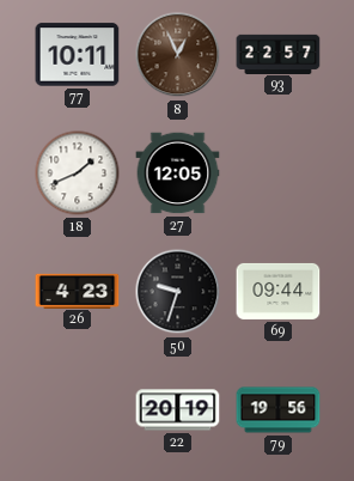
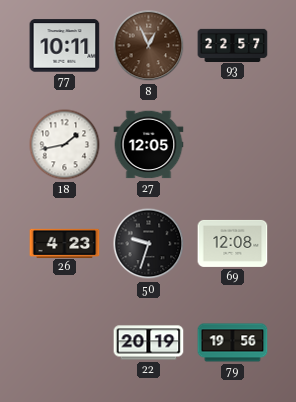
18: 1:41 -> 1:43
69: 09:44 -> 12:08
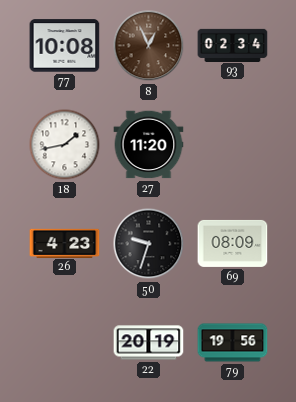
77: 10:11 -> 10:08
93: 22:57 -> 02:34
27: 12:05 -> 11:20
69: 12:08 -> 08:09
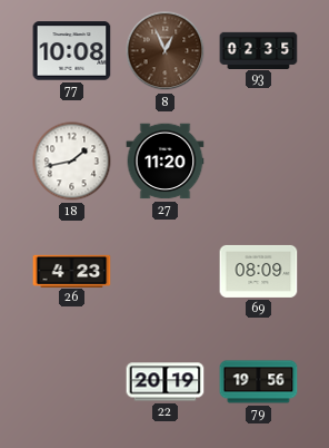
93: 02:34 -> 02:35
50: 9:33 -> none
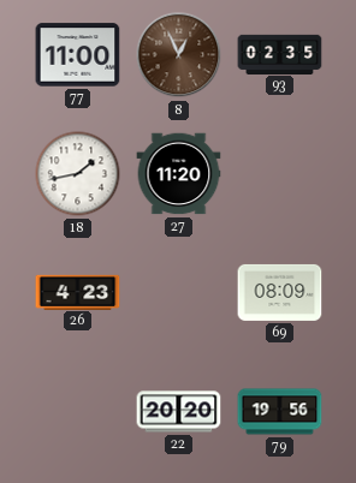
77: 10:08 -> 11:00
22: 20:19 -> 20:20
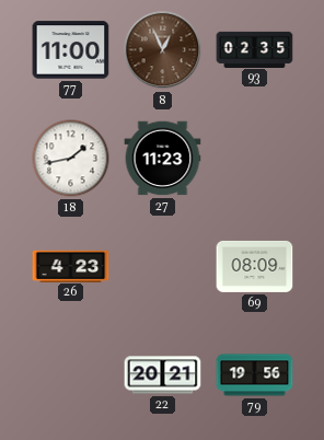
27: 11:20 -> 11:23
22: 20:20 -> 20:21
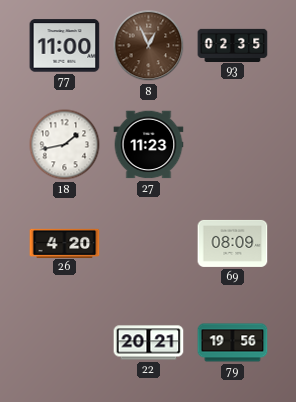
26: 4:23 -> 4:20
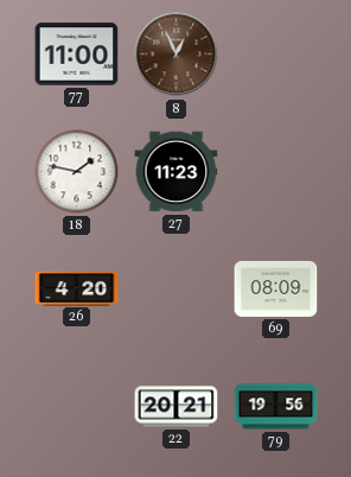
93: 02:35 -> none
18: 1:43 -> 1:47
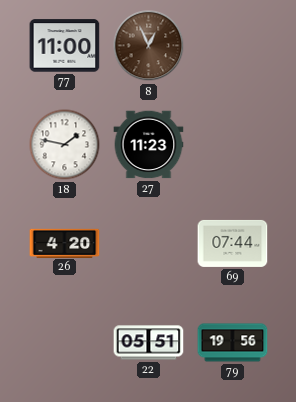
69: 08:09 -> 07:44
22: 20:21 -> 05:51
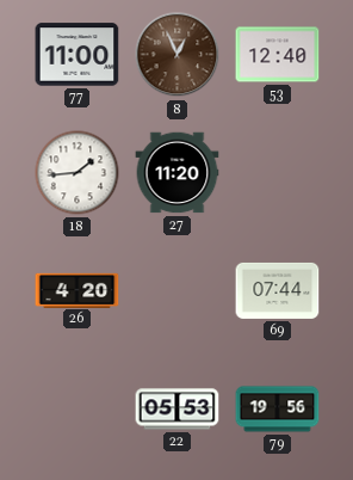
53: none -> 12:40
18: 1:47 -> 1:44
27: 11:23 -> 11:20
22: 05:51 -> 05:53
